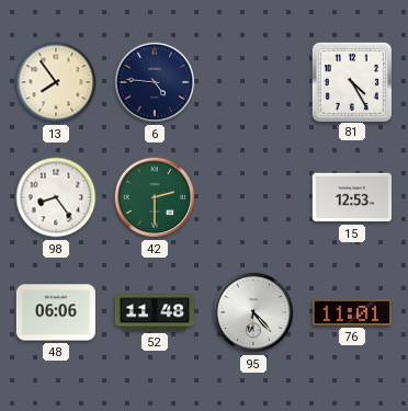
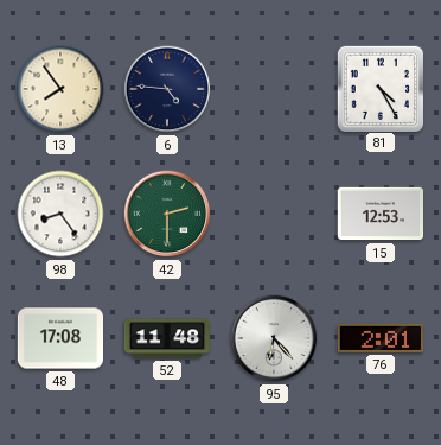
48: 06:06 -> 17:08
76: 11:01 -> 2:01
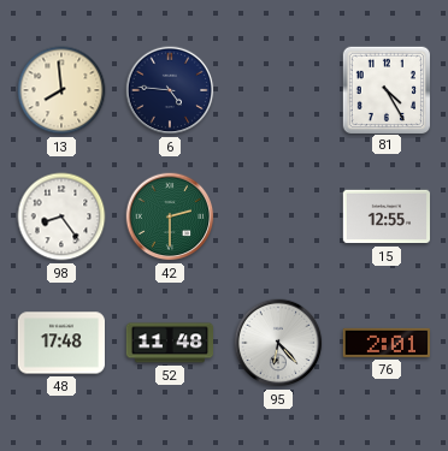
13: 7:54 -> 7:59
15: 12:53 -> 12:55
48: 17:08 -> 17:48
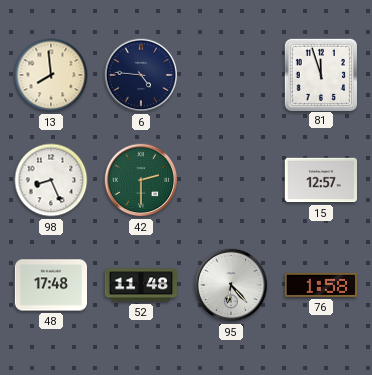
81: 4:25 -> 11:57
98: 8:24 -> 8:26
15: 12:55 -> 12:57
76: 2:01 -> 1:58
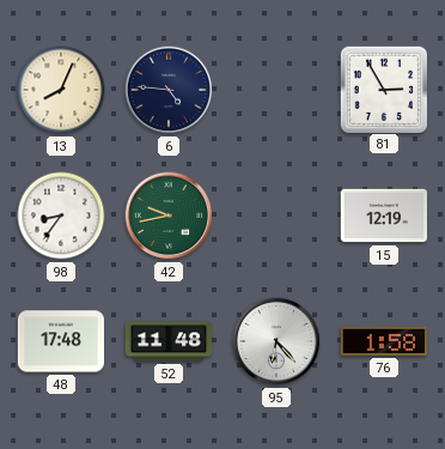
13: 7:59 -> 8:04
81: 11:57 -> 2:55
98: 8:26 -> 8:36
42: 2:30 -> 9:43
15: 12:57 -> 12:19
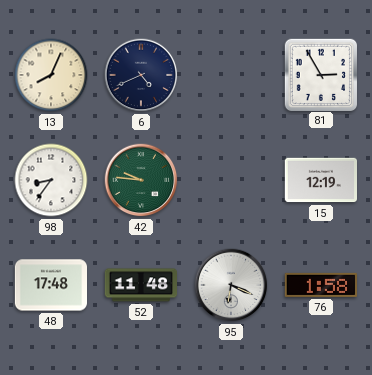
6: 4:46 -> 4:41
42: 9:43 -> 9:46
95: 6:23 -> 6:19
